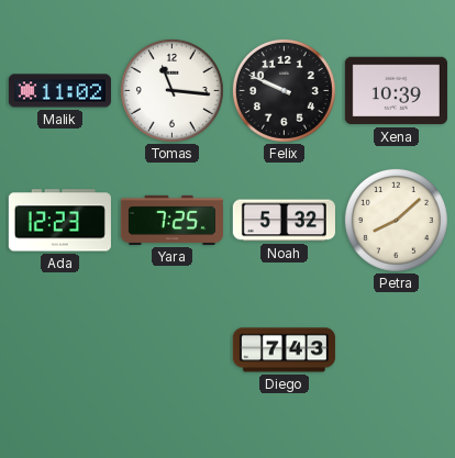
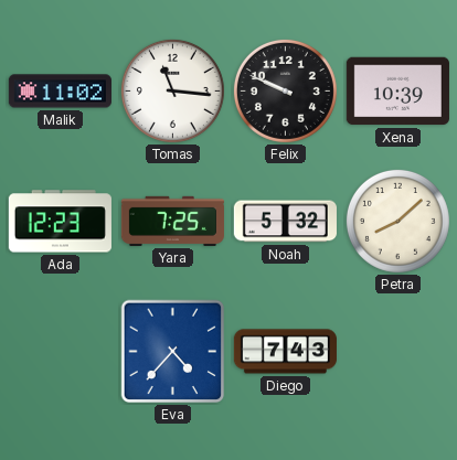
Eva: none -> 4:37
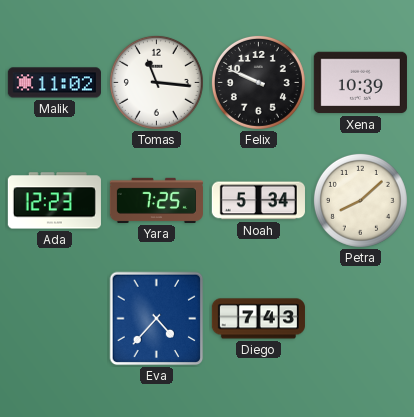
Noah: 5:32 -> 5:34
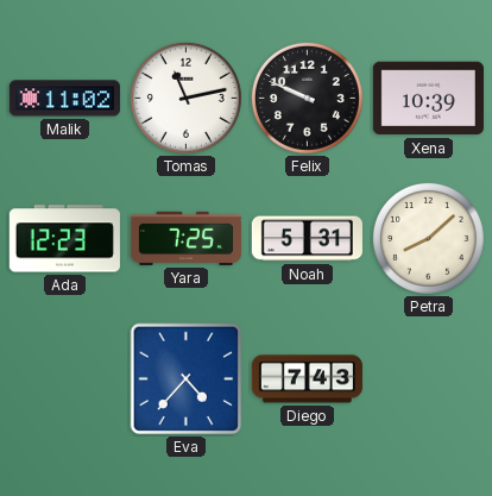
Tomas: 11:16 -> 11:13
Noah: 5:34 -> 5:31
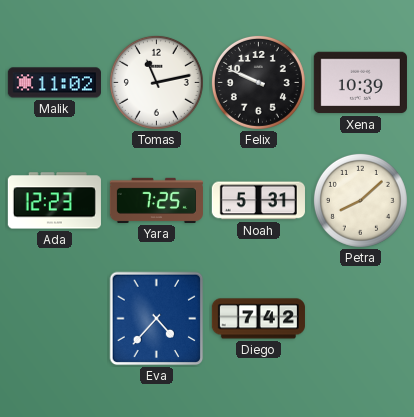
Diego: 7:43 -> 7:42
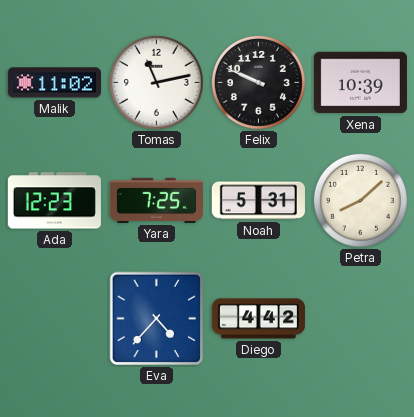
Diego: 7:42 -> 4:42
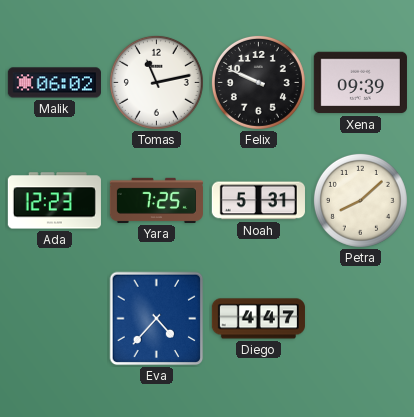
Malik: 11:02 -> 06:02
Xena: 10:39 -> 09:39
Diego: 4:42 -> 4:47
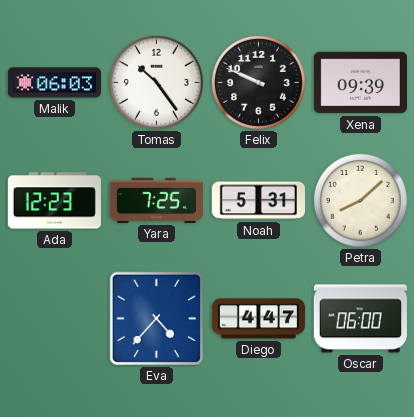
Malik: 06:02 -> 06:03
Tomas: 11:13 -> 10:24
Oscar: none -> 06:00
